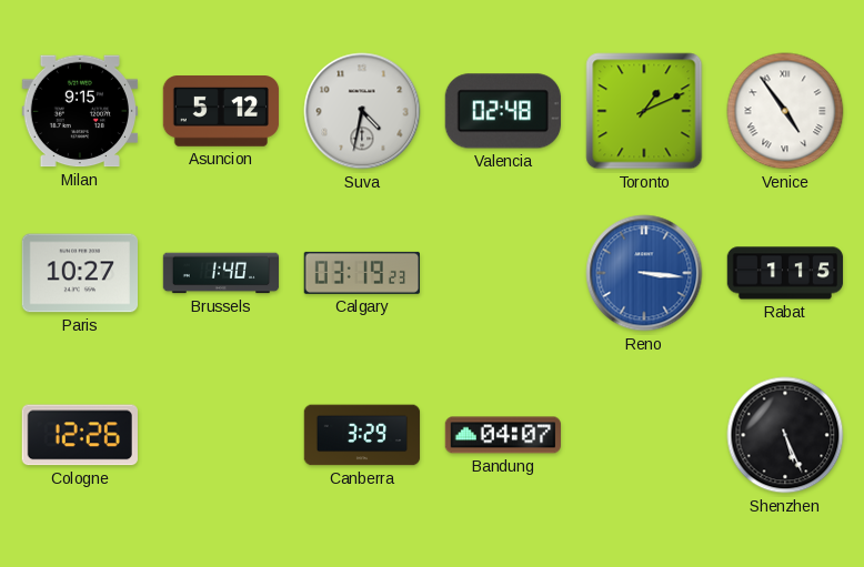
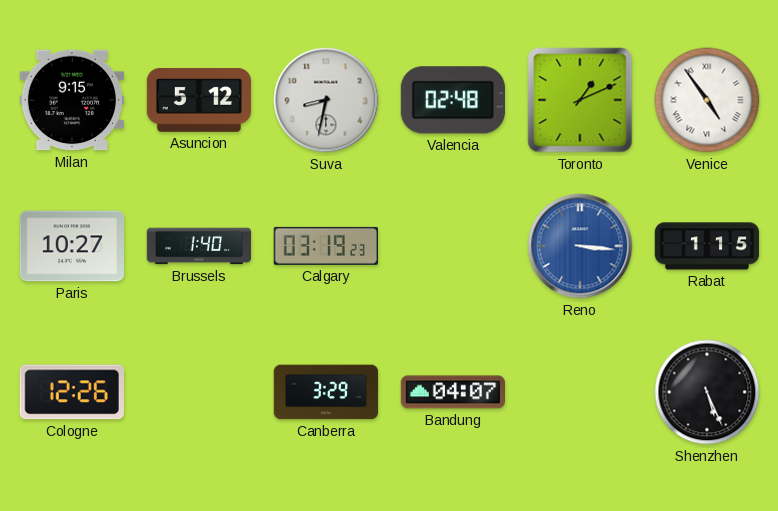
Suva: 4:32 -> 8:32
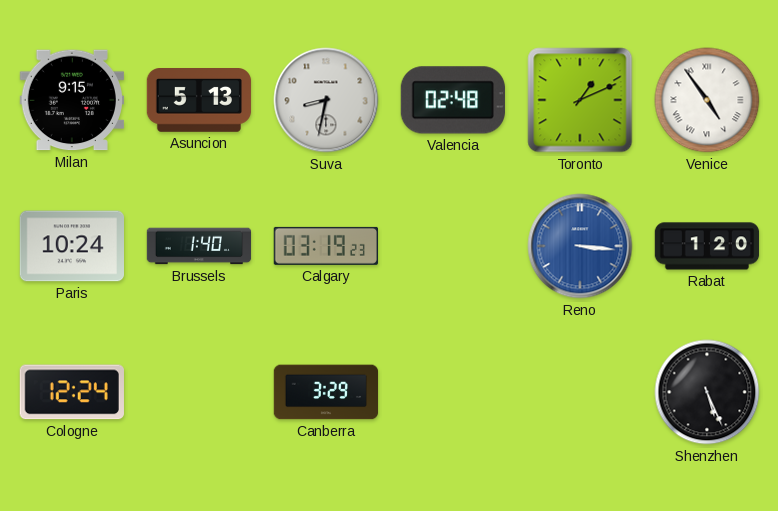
Asuncion: 5:12 -> 5:13
Paris: 10:27 -> 10:24
Rabat: 1:15 -> 1:20
Cologne: 12:26 -> 12:24
Bandung: 04:07 -> none
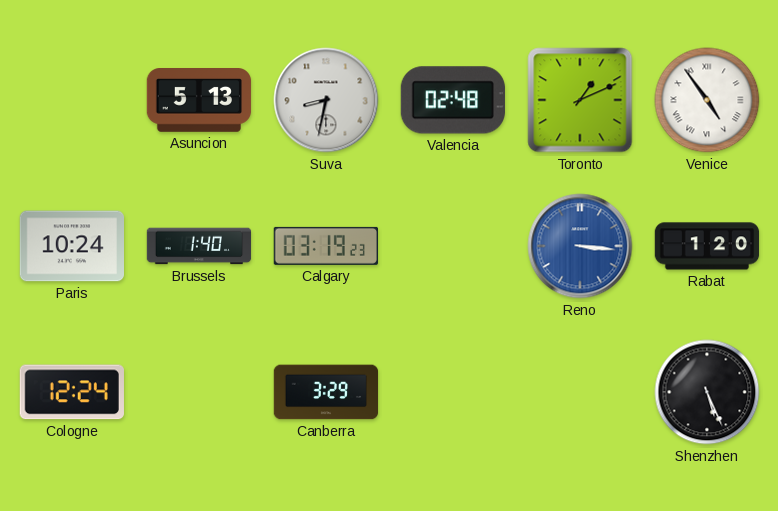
Milan: 9:15 -> none
